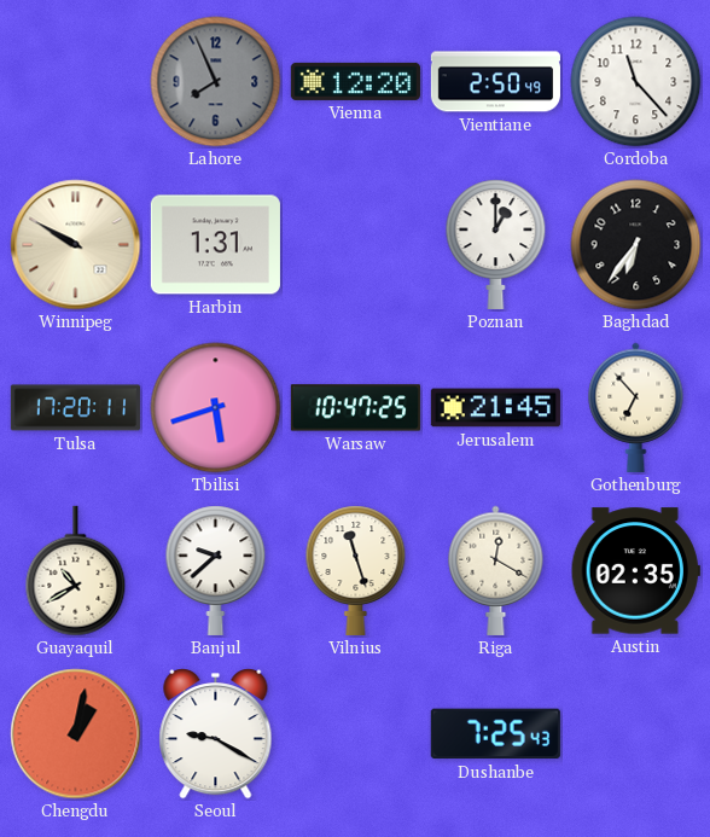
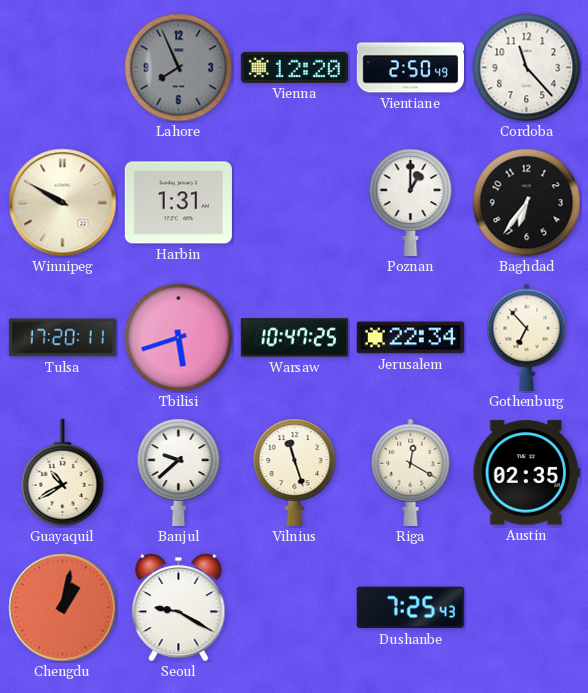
Jerusalem: 21:45 -> 22:34
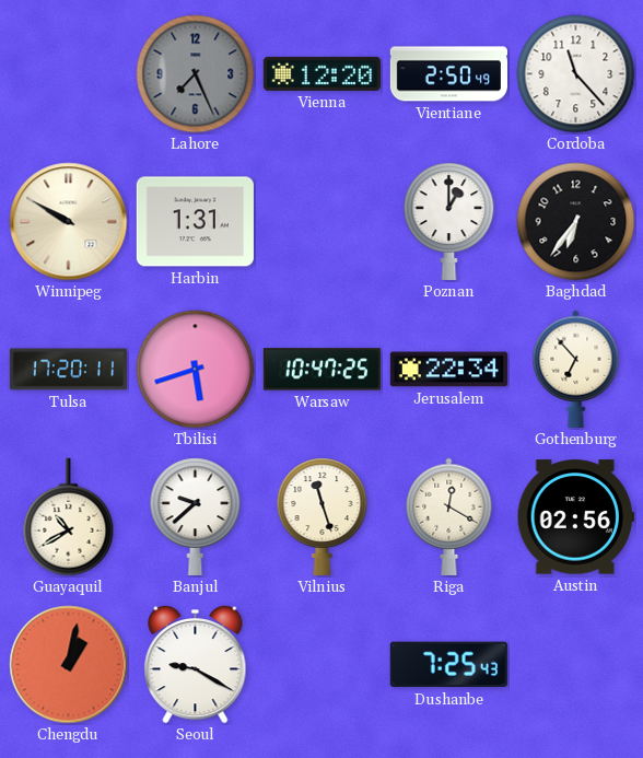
Lahore: 7:56 -> 7:26
Austin: 02:35 -> 02:56
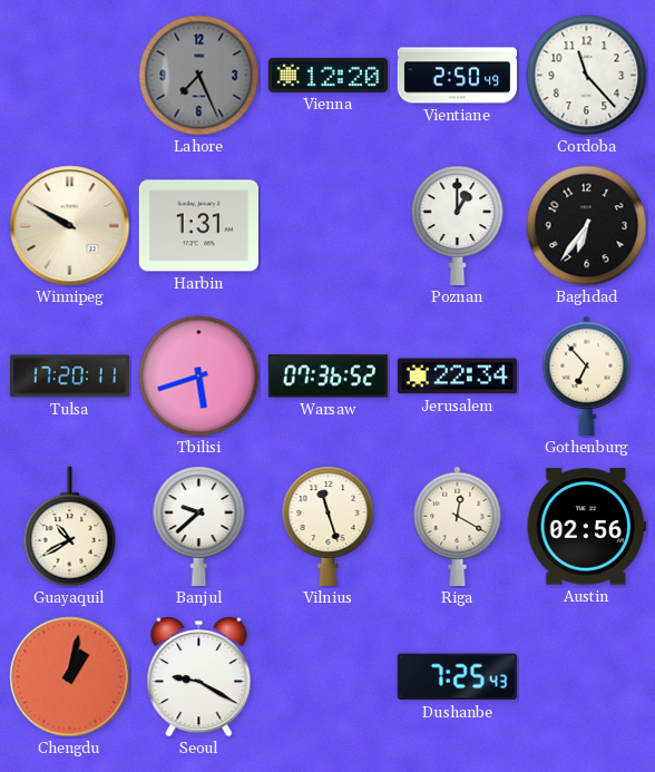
Warsaw: 10:47 -> 07:36
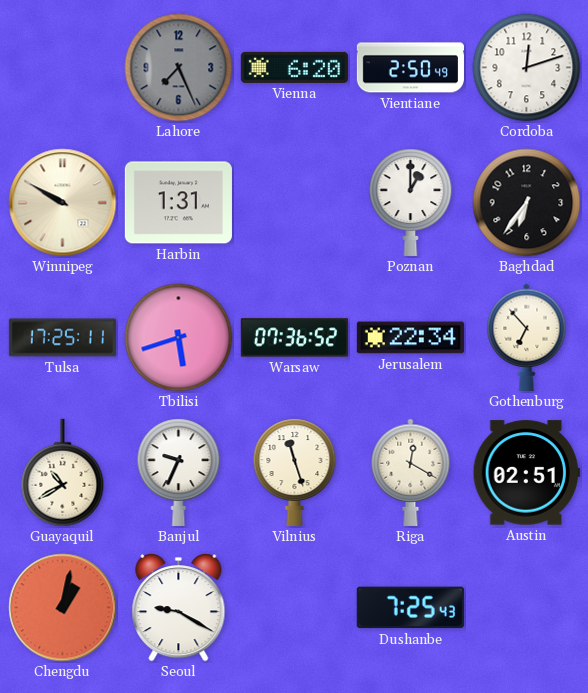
Vienna: 12:20 -> 6:20
Cordoba: 11:23 -> 12:12
Tulsa: 17:20 -> 17:25
Banjul: 9:38 -> 9:34
Austin: 02:56 -> 02:51
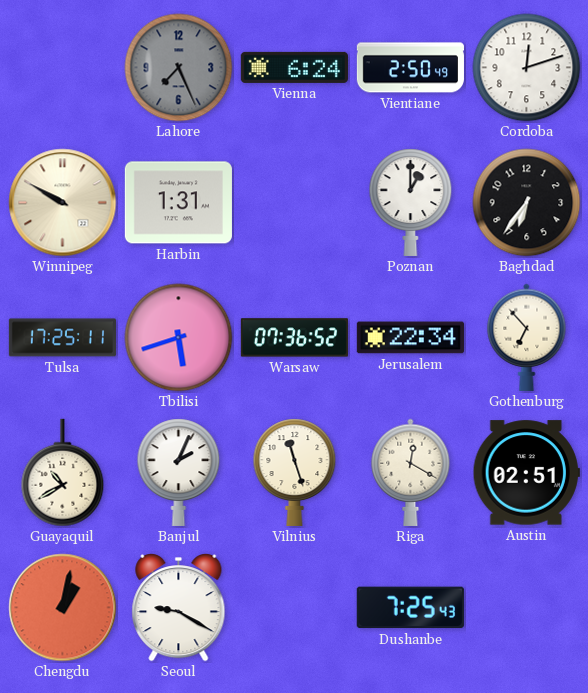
Vienna: 6:20 -> 6:24
Banjul: 9:34 -> 2:04
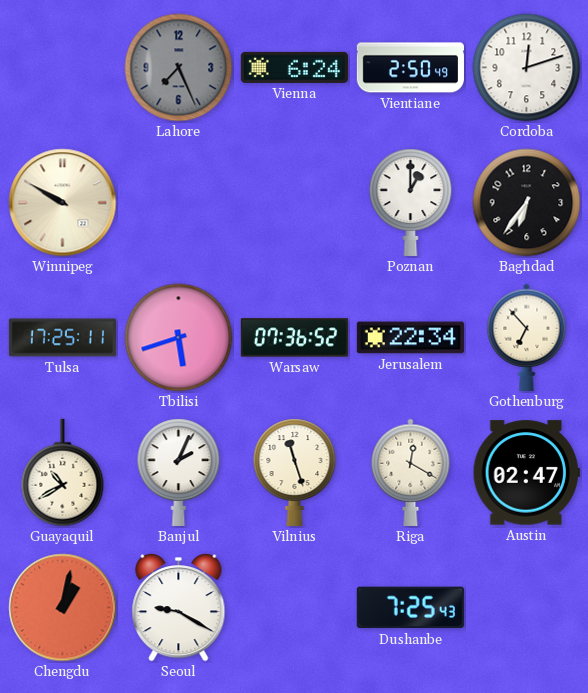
Harbin: 1:31 -> none
Austin: 02:51 -> 02:47
